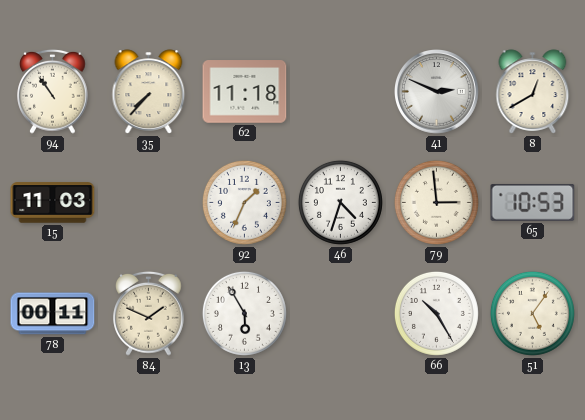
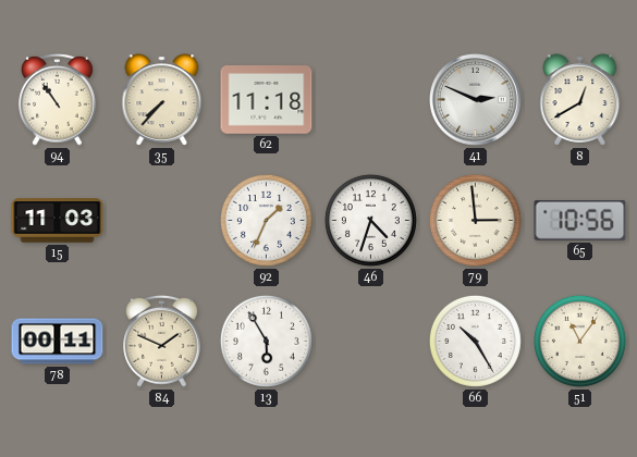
65: 10:53 -> 10:56
51: 5:06 -> 11:06
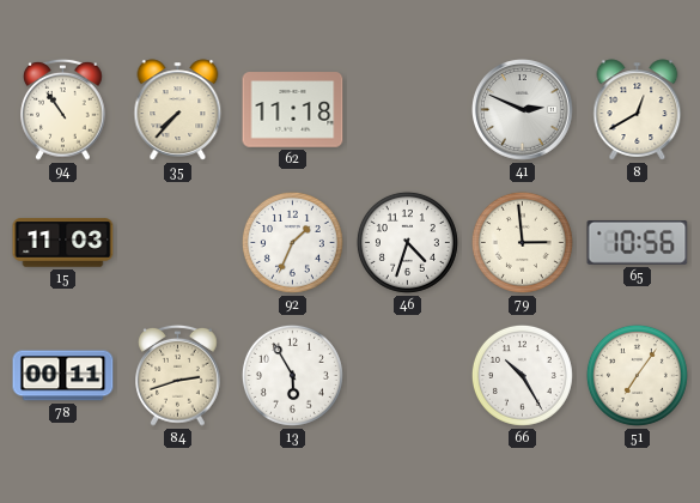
84: 1:49 -> 2:42
51: 11:06 -> 7:06
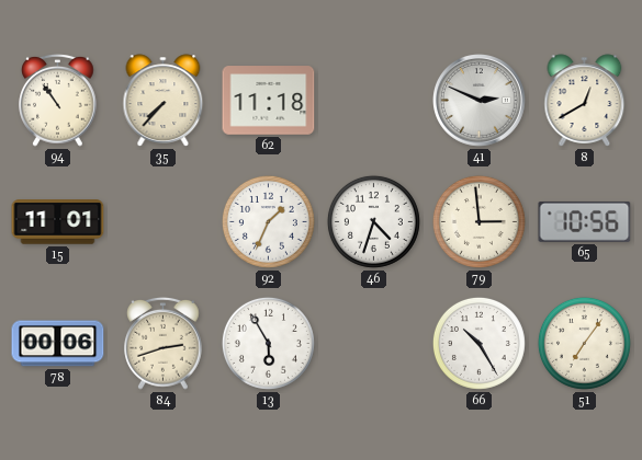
15: 11:03 -> 11:01
78: 00:11 -> 00:06
